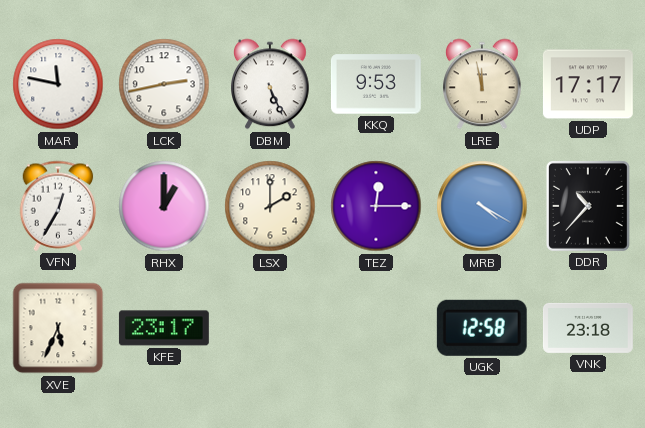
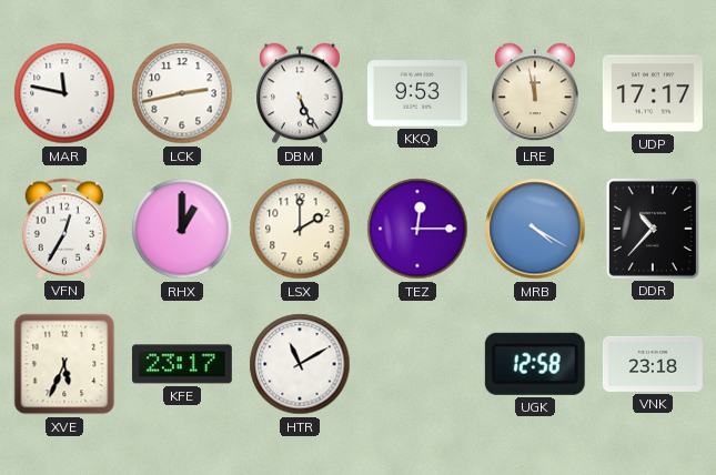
HTR: none -> 11:10
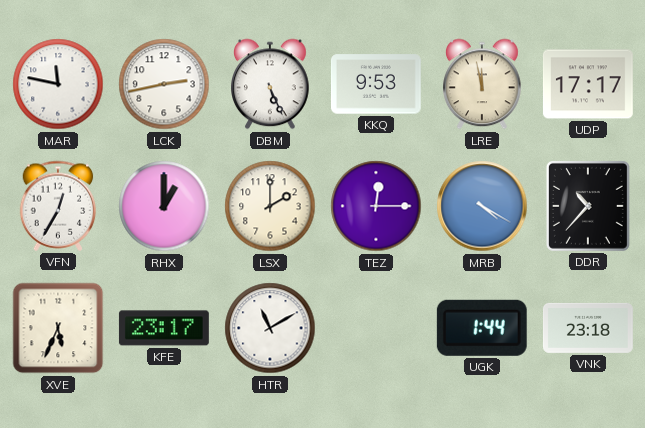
UGK: 12:58 -> 1:44
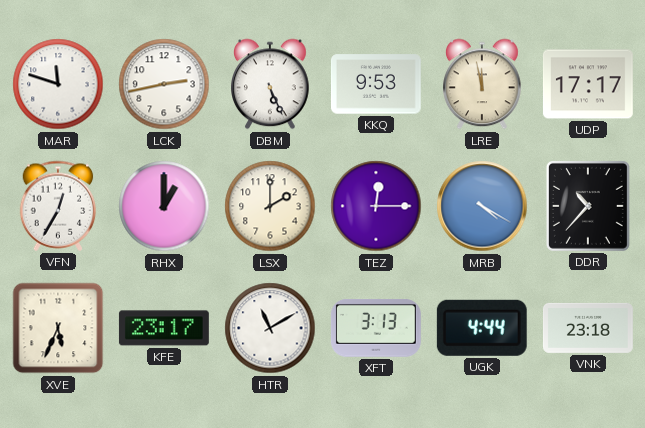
MAR: 11:47 -> 11:48
XFT: none -> 3:13
UGK: 1:44 -> 4:44
